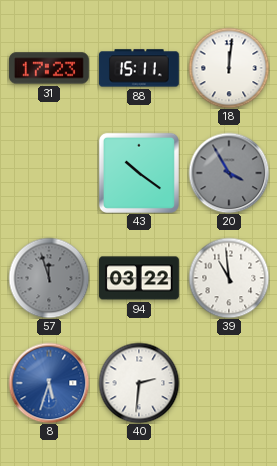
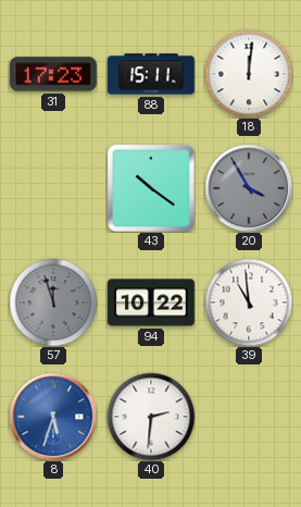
94: 03:22 -> 10:22
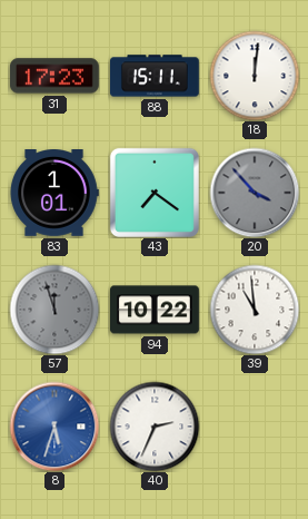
83: none -> 1:01
43: 10:21 -> 7:21
20: 3:55 -> 3:53
40: 2:31 -> 2:34
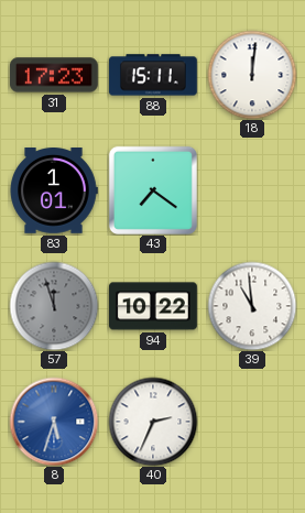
20: 3:53 -> none
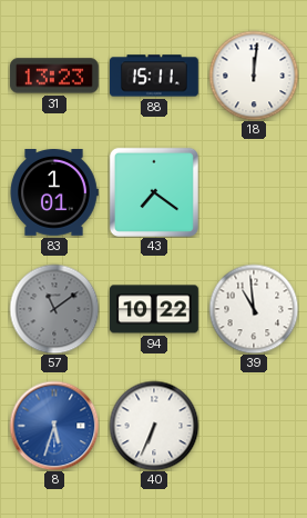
31: 17:23 -> 13:23
57: 11:57 -> 11:09
40: 2:34 -> 6:34
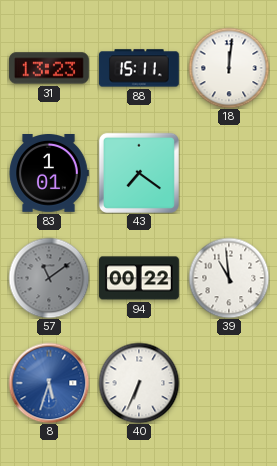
94: 10:22 -> 00:22
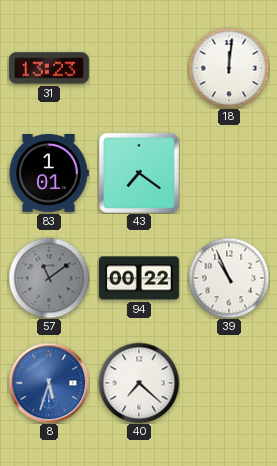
88: 15:11 -> none
39: 10:59 -> 10:56
40: 6:34 -> 7:22
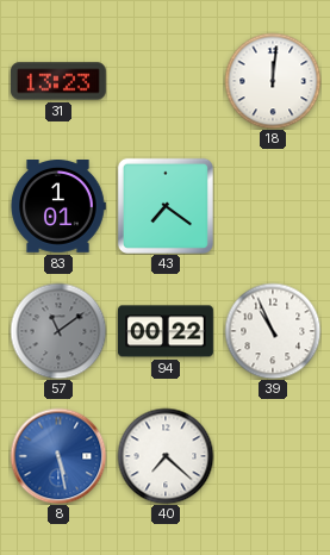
8: 5:33 -> 5:28
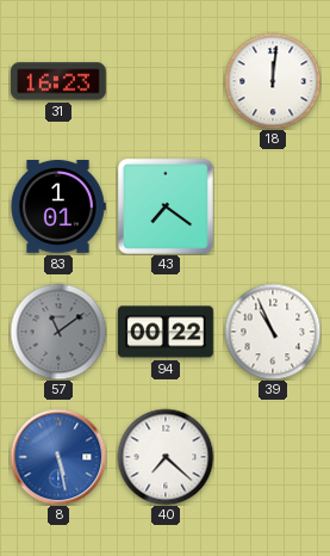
31: 13:23 -> 16:23
